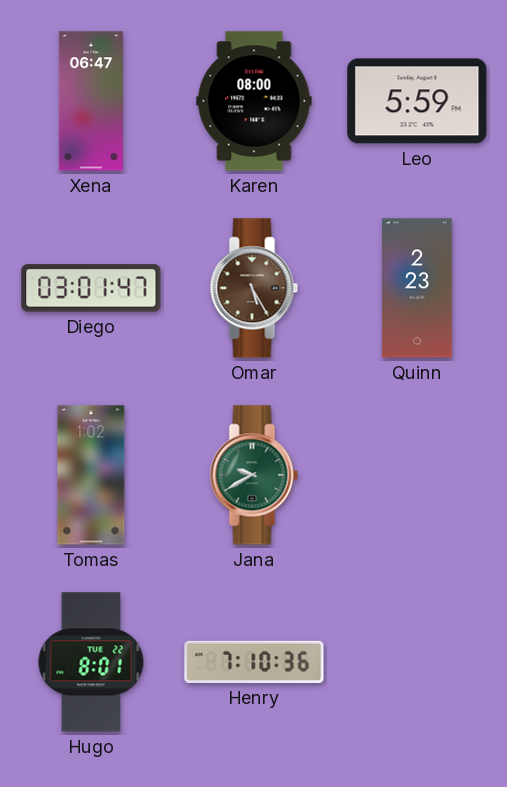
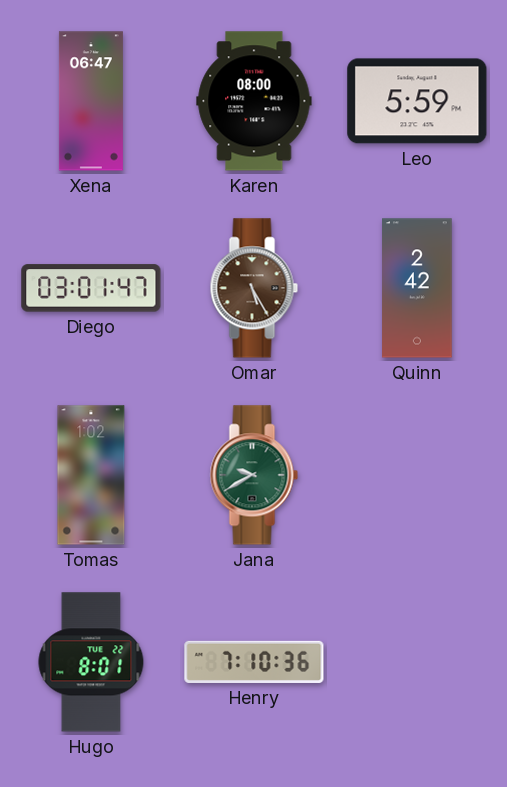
Quinn: 2:23 -> 2:42
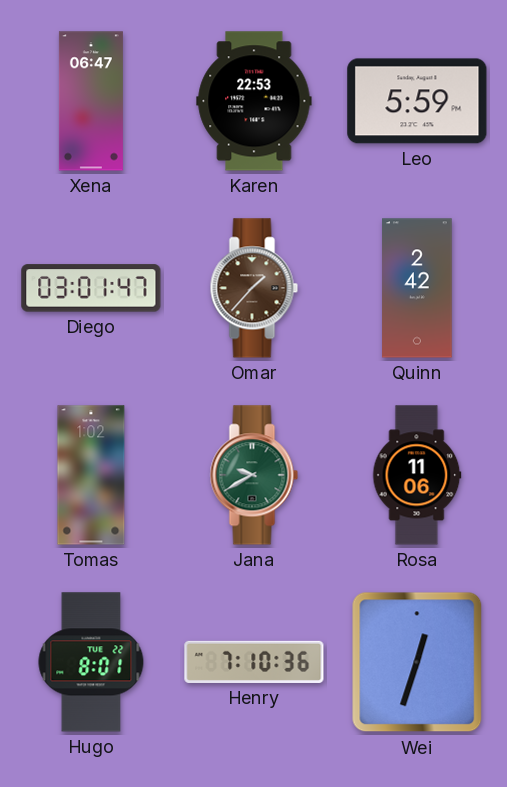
Karen: 08:00 -> 22:53
Omar: 5:25 -> 1:37
Rosa: none -> 11:06
Wei: none -> 12:33
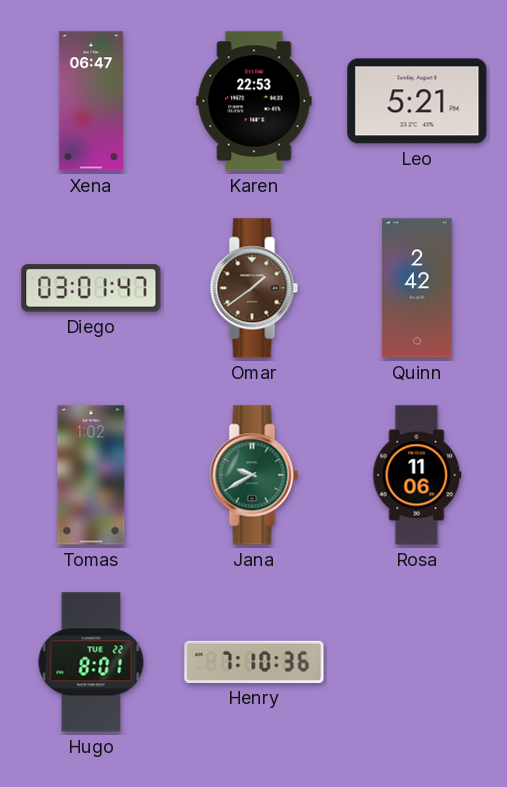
Leo: 5:59 -> 5:21
Omar: 1:37 -> 1:39
Wei: 12:33 -> none
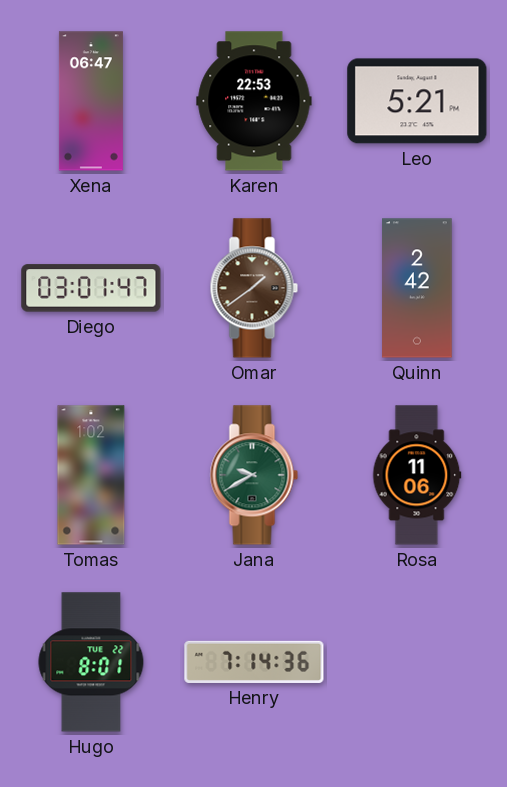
Henry: 7:10 -> 7:14
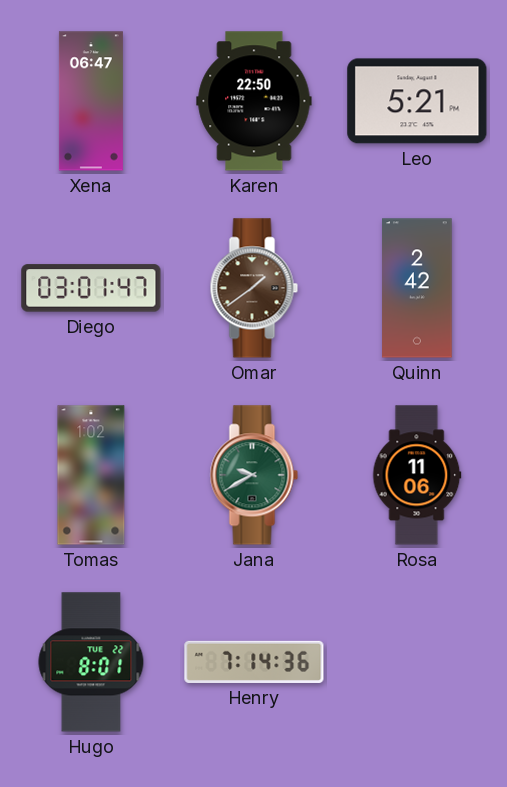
Karen: 22:53 -> 22:50
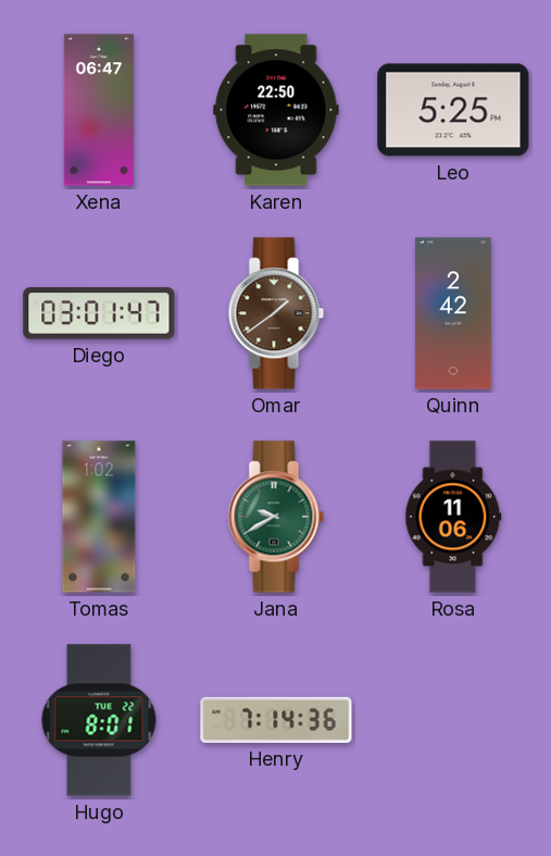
Leo: 5:21 -> 5:25
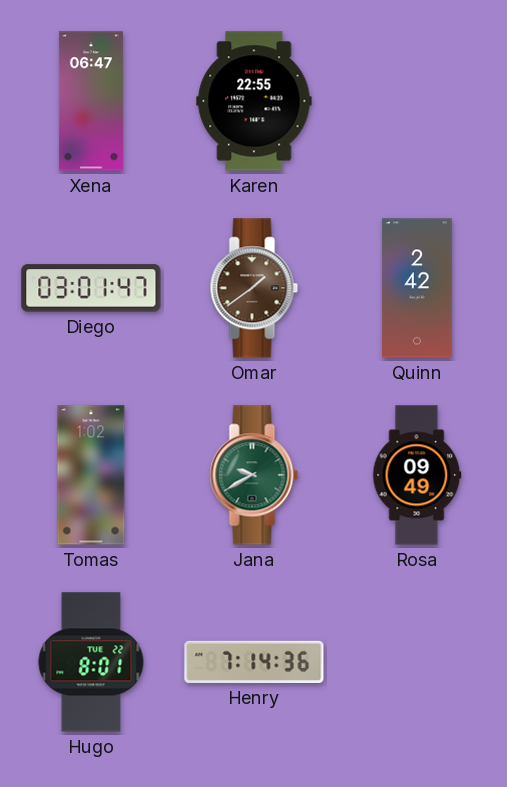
Karen: 22:50 -> 22:55
Leo: 5:25 -> none
Rosa: 11:06 -> 09:49
